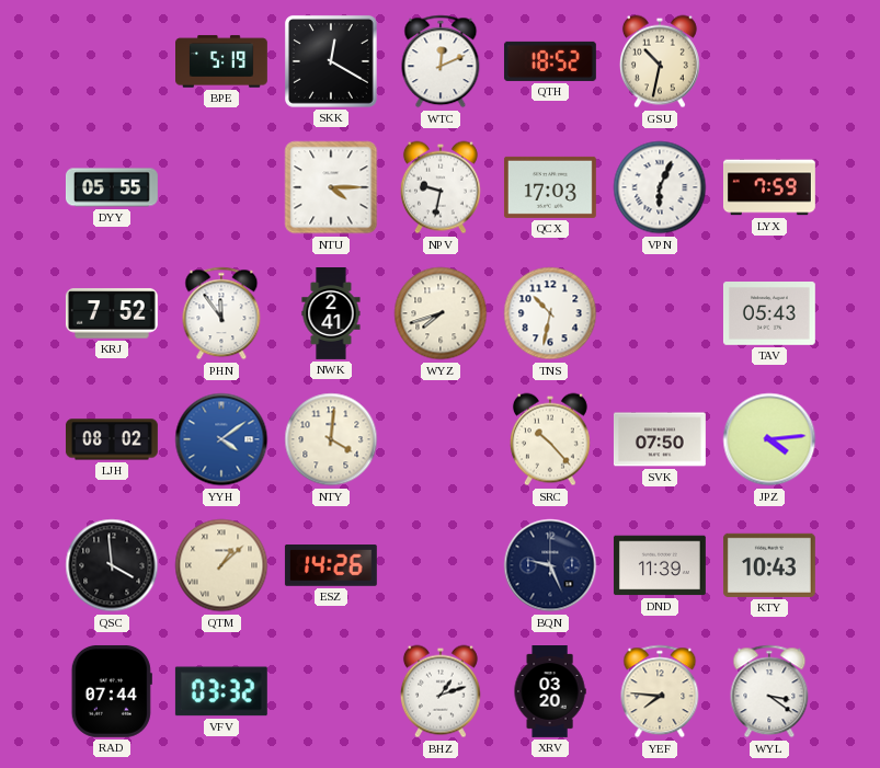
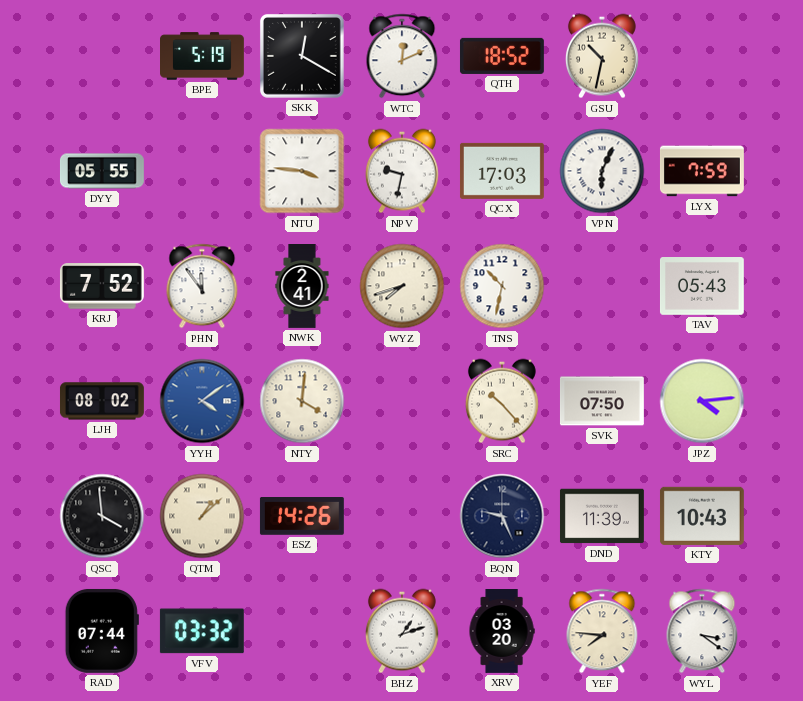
NTU: 4:15 -> 3:46
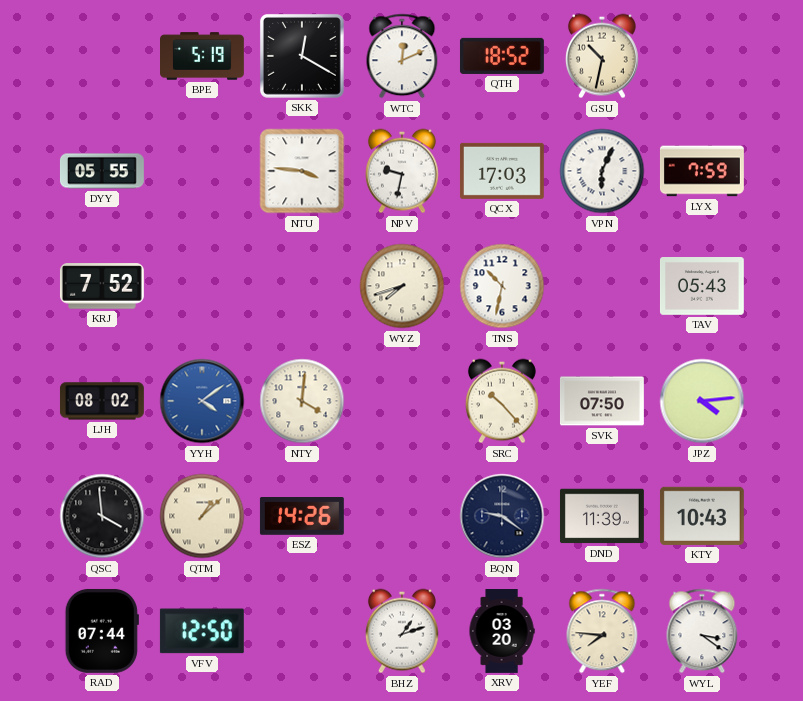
PHN: 11:54 -> none
NWK: 2:41 -> none
BQN: 9:26 -> 9:21
VFV: 03:32 -> 12:50
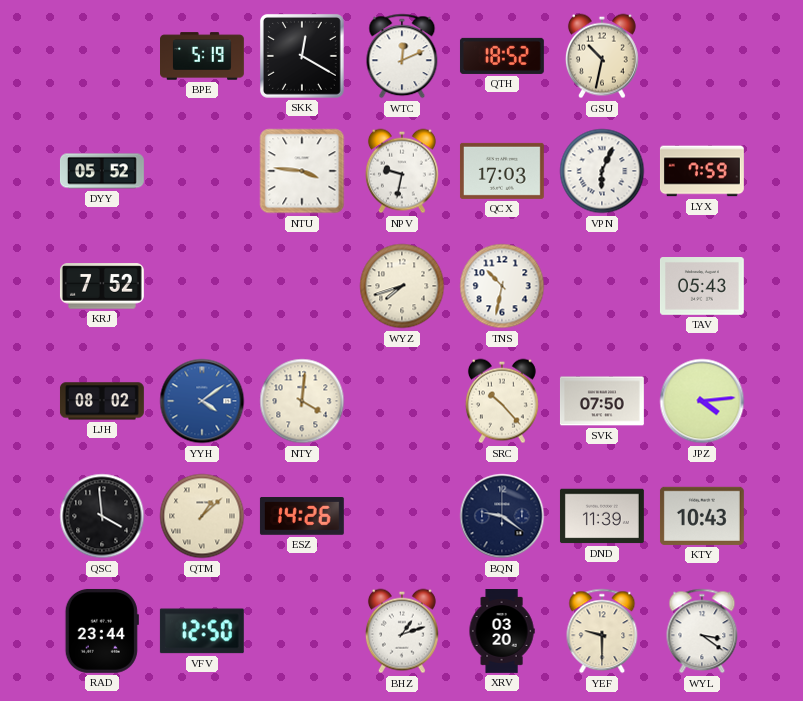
DYY: 05:55 -> 05:52
RAD: 07:44 -> 23:44
YEF: 7:46 -> 9:30
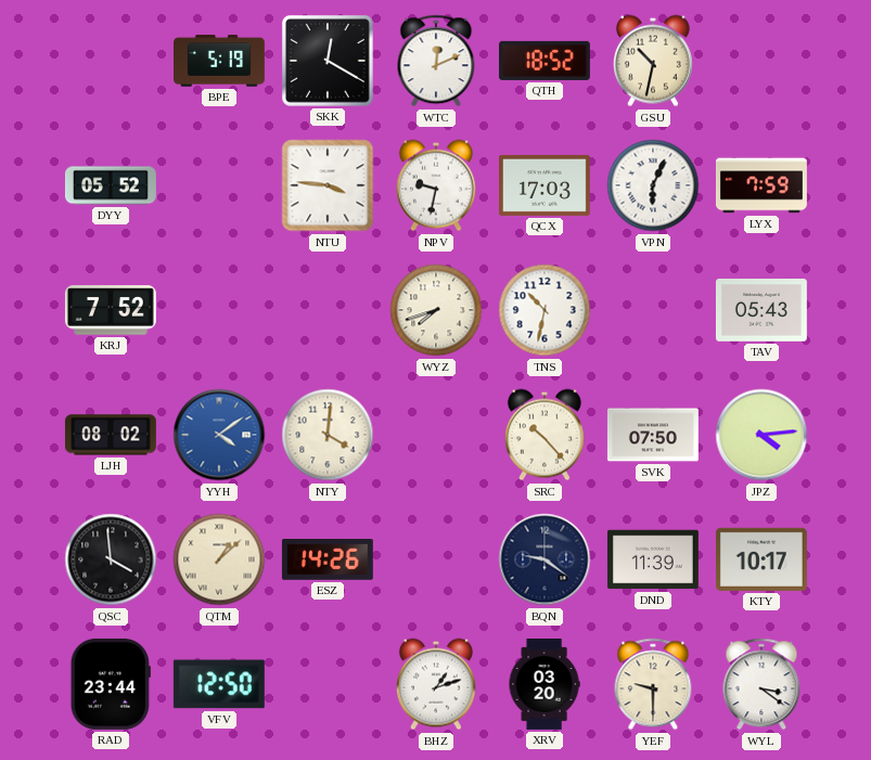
KTY: 10:43 -> 10:17
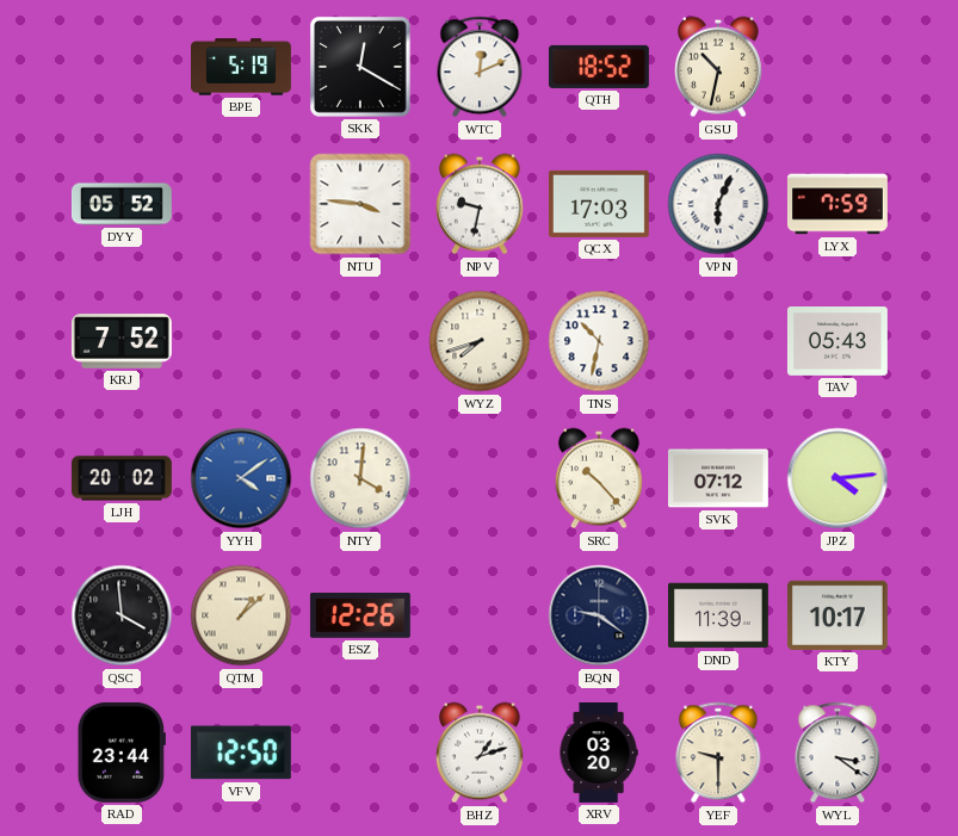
LJH: 08:02 -> 20:02
SVK: 07:50 -> 07:12
ESZ: 14:26 -> 12:26
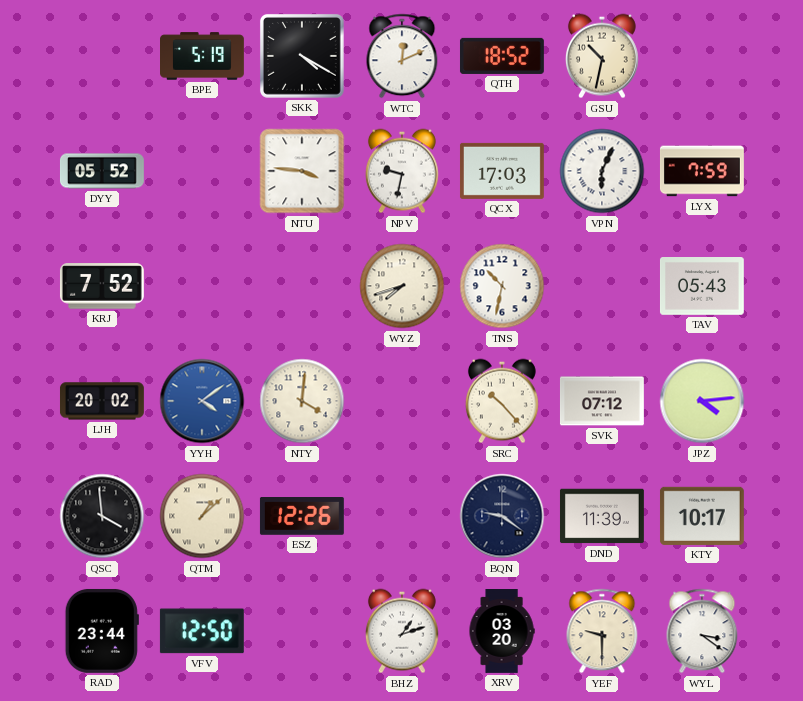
SKK: 12:20 -> 4:20
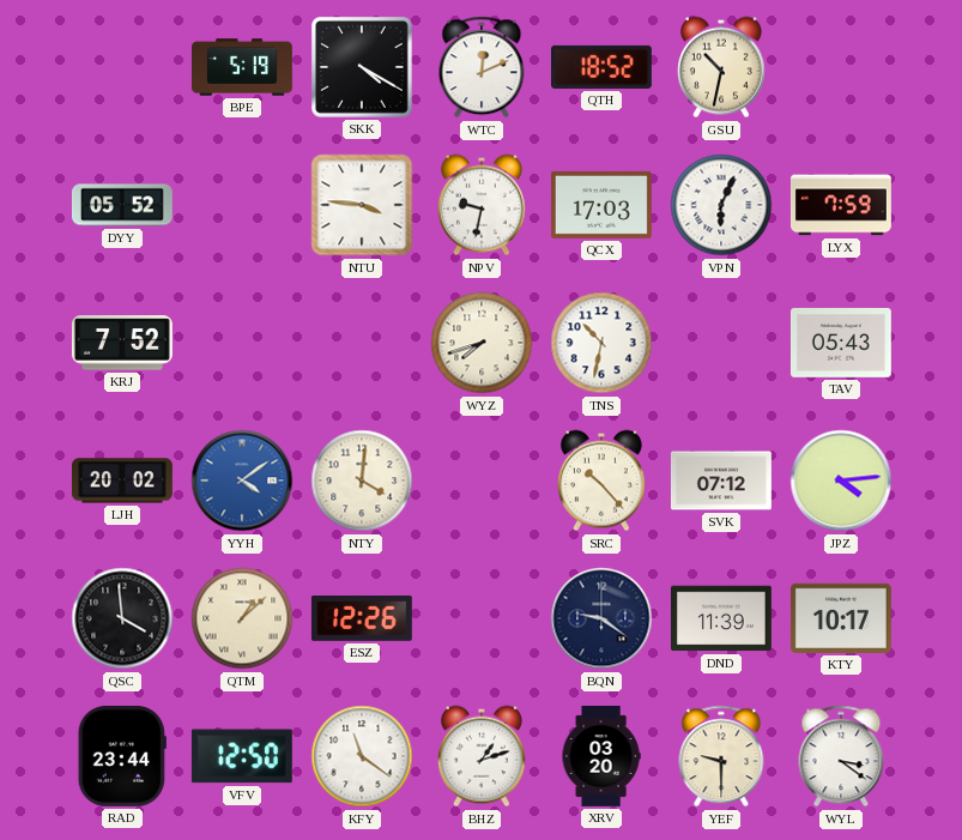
KFY: none -> 11:21
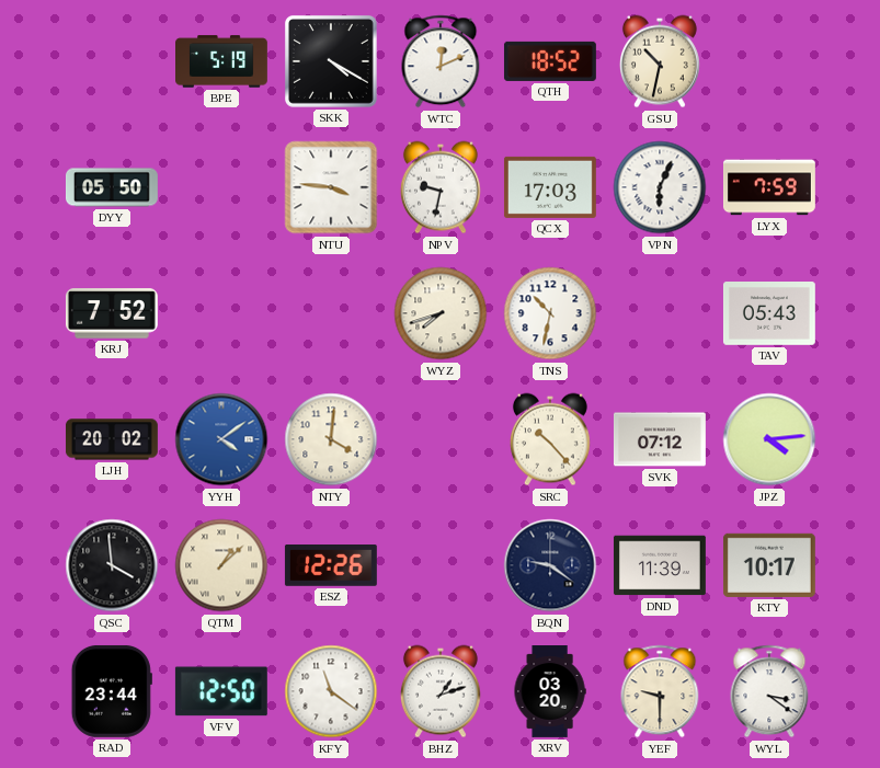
DYY: 05:52 -> 05:50
